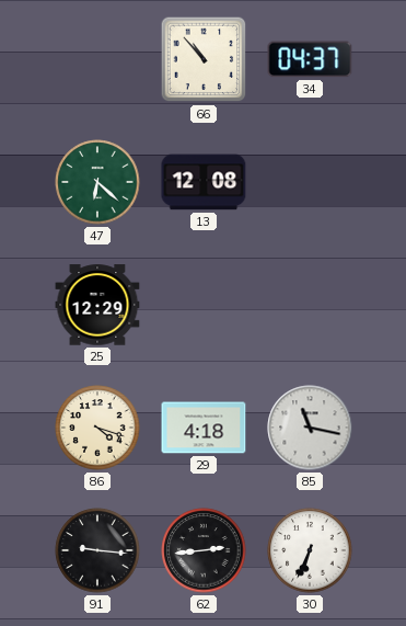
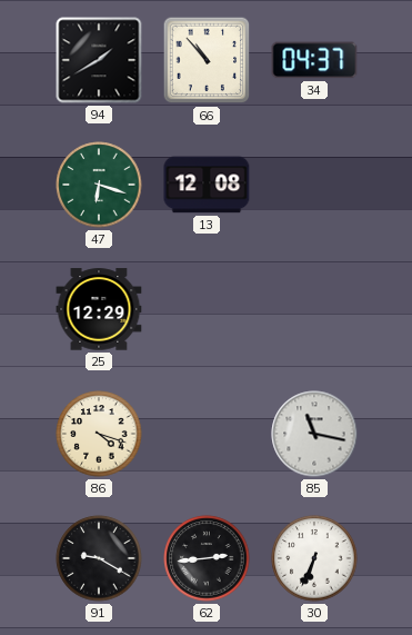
94: none -> 1:40
47: 6:22 -> 6:18
29: 4:18 -> none
91: 9:16 -> 9:20
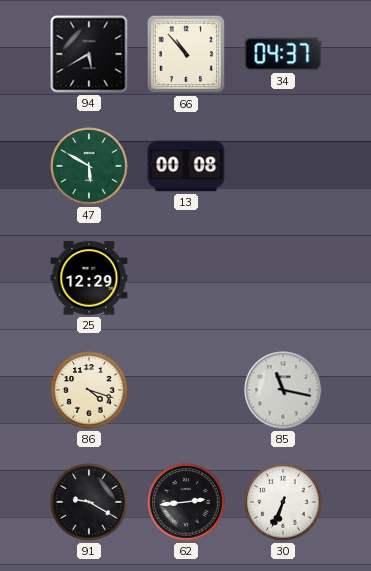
94: 1:40 -> 5:40
47: 6:18 -> 5:50
13: 12:08 -> 00:08
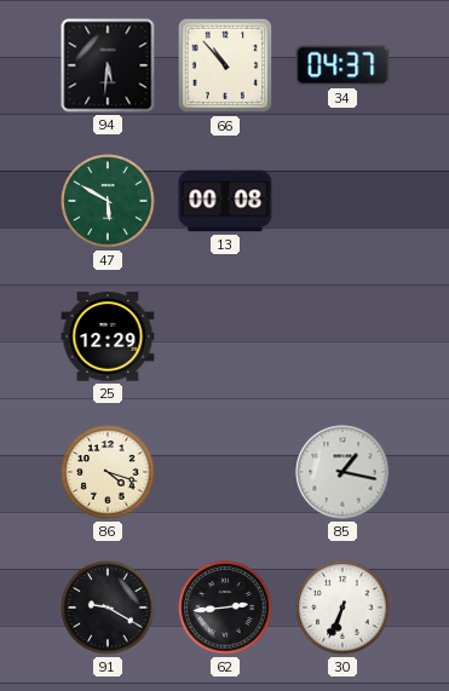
94: 5:40 -> 5:31
85: 11:17 -> 1:17
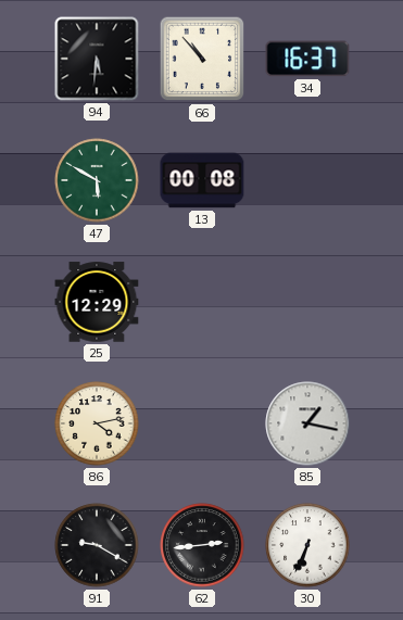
34: 04:37 -> 16:37
86: 4:18 -> 4:13
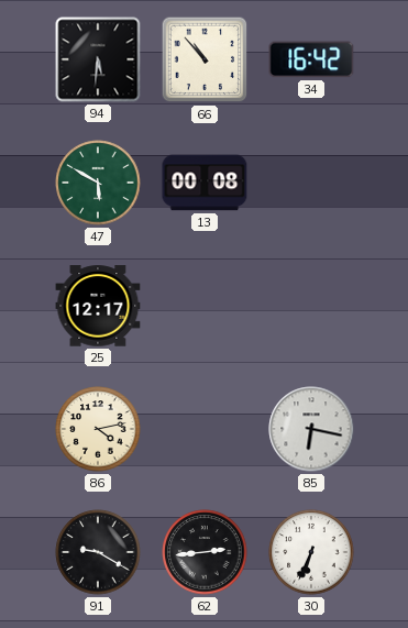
34: 16:37 -> 16:42
25: 12:29 -> 12:17
85: 1:17 -> 6:17
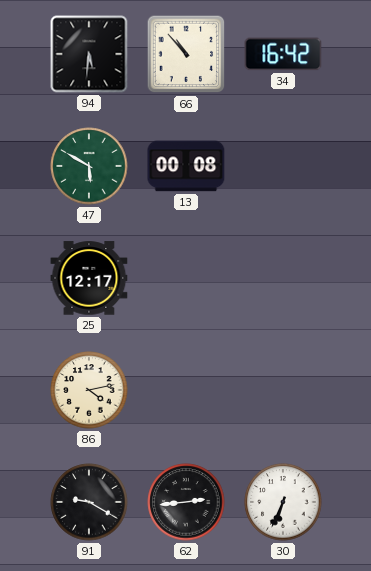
85: 6:17 -> none
